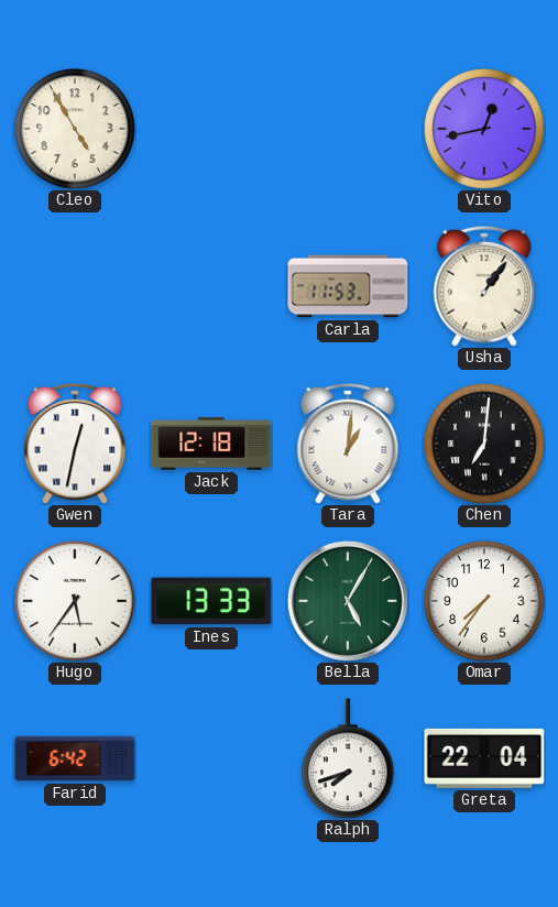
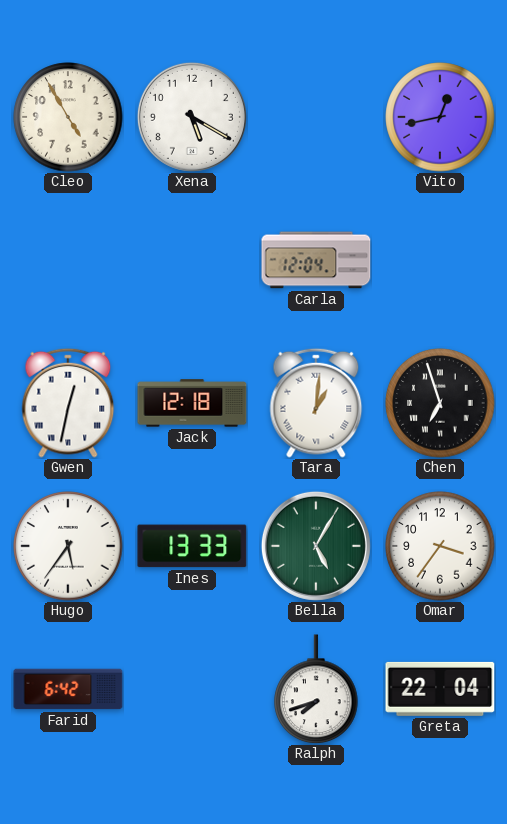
Xena: none -> 5:20
Carla: 11:53 -> 12:04
Usha: 1:06 -> none
Chen: 7:01 -> 6:57
Omar: 7:36 -> 3:36
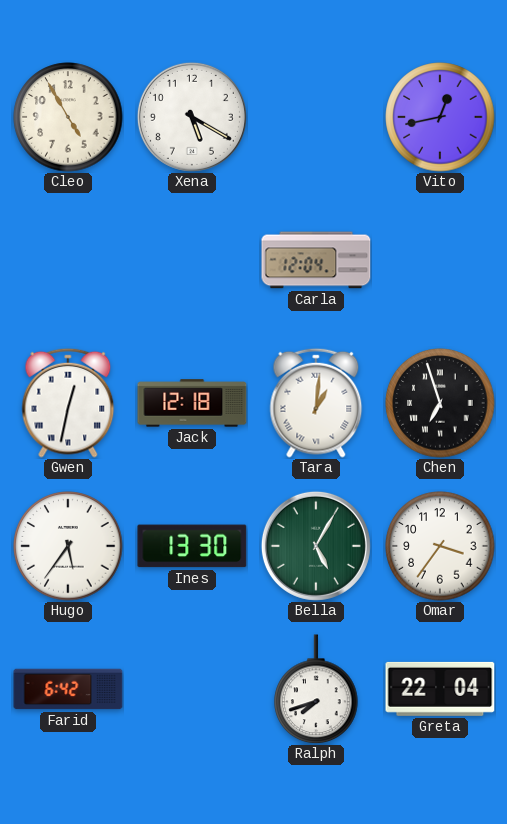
Ines: 13:33 -> 13:30
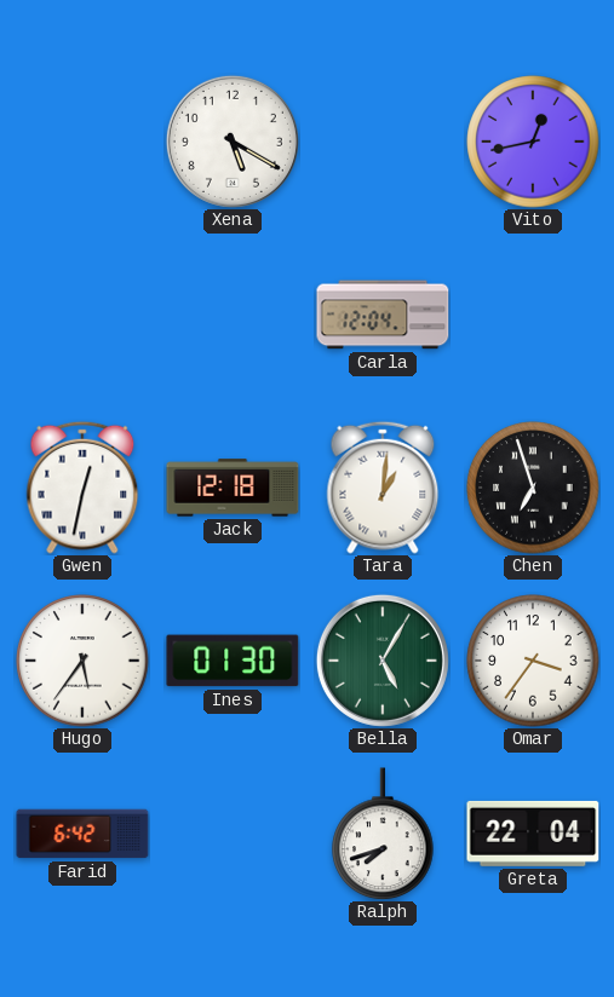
Cleo: 4:55 -> none
Ines: 13:30 -> 01:30
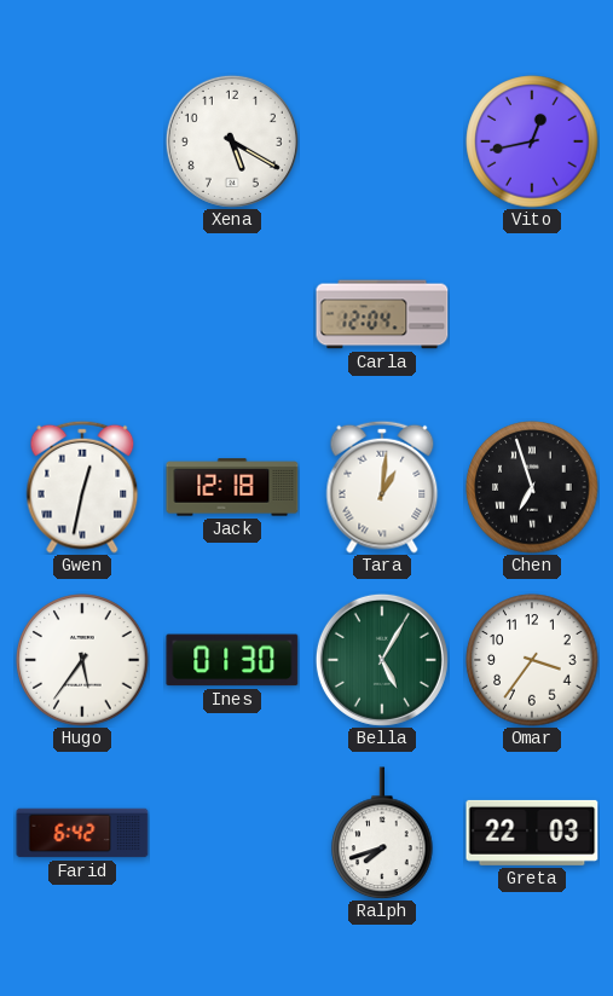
Greta: 22:04 -> 22:03
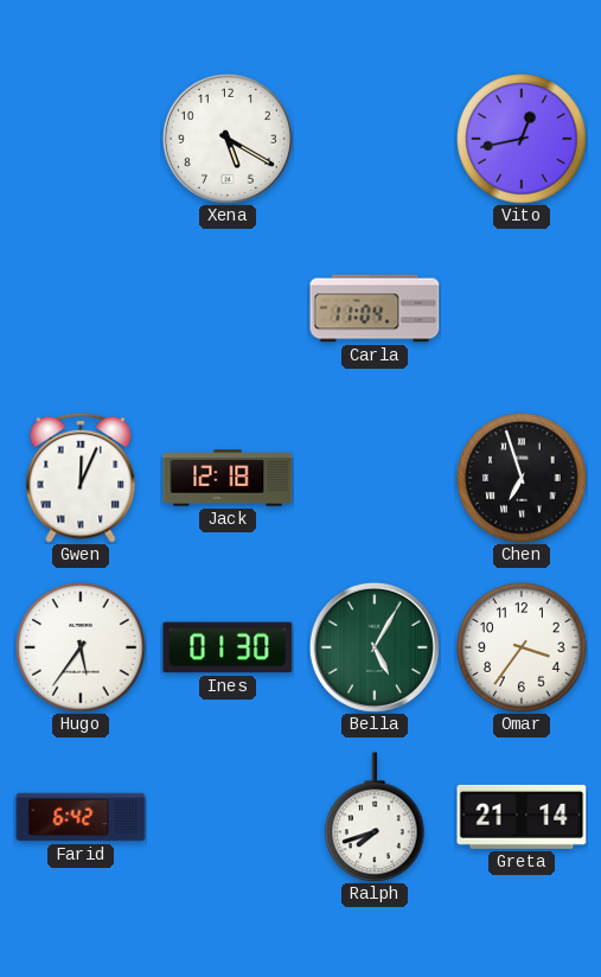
Carla: 12:04 -> 11:04
Gwen: 12:32 -> 12:04
Tara: 1:01 -> none
Greta: 22:03 -> 21:14
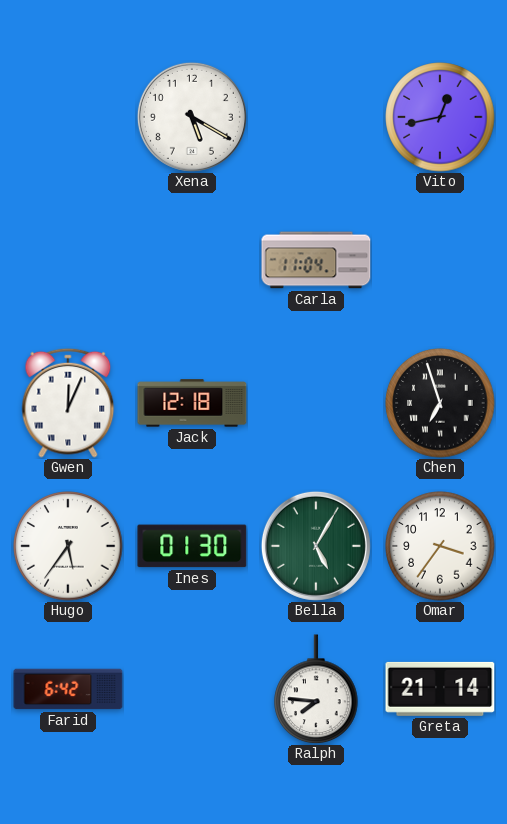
Ralph: 7:42 -> 7:46
